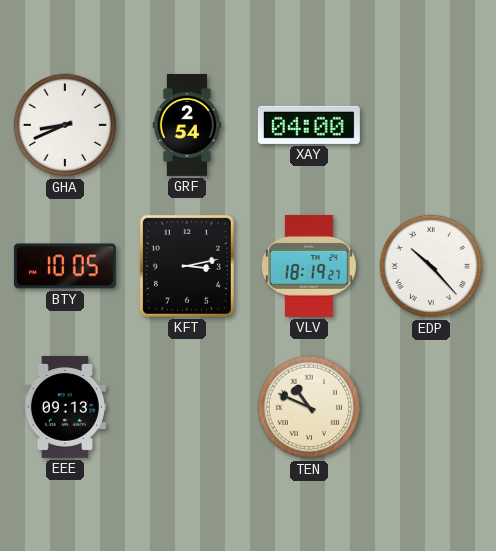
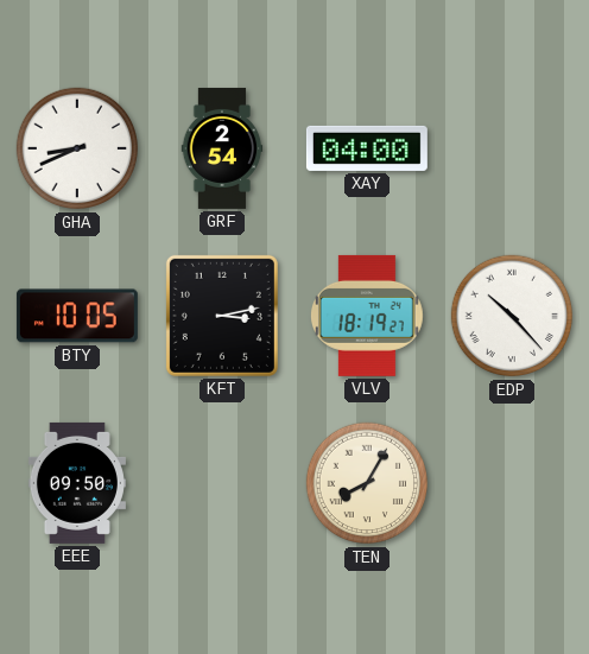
EEE: 09:13 -> 09:50
TEN: 10:49 -> 8:05
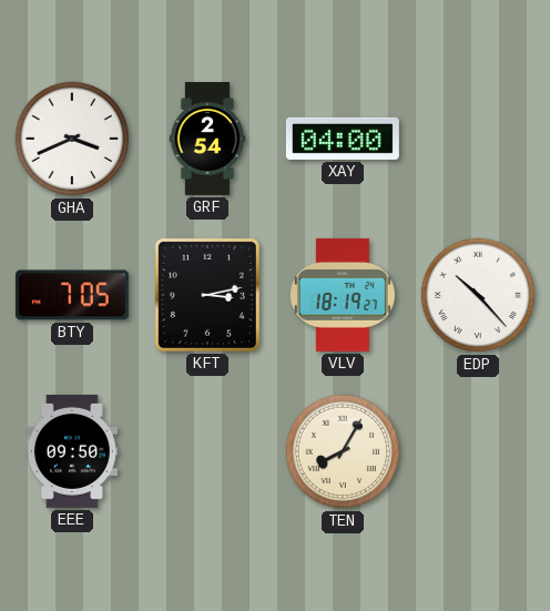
GHA: 8:41 -> 3:41
BTY: 10:05 -> 7:05
